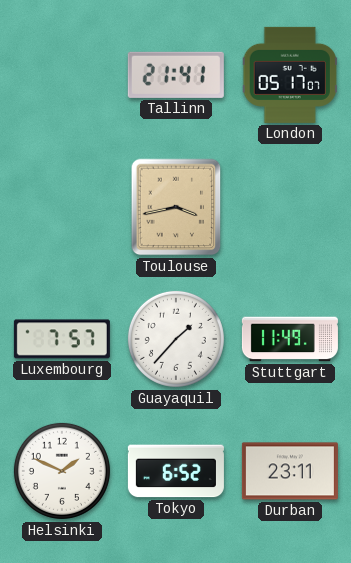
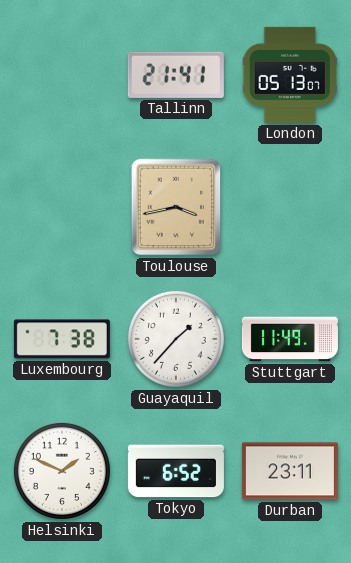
London: 05:17 -> 05:13
Luxembourg: 7:57 -> 7:38
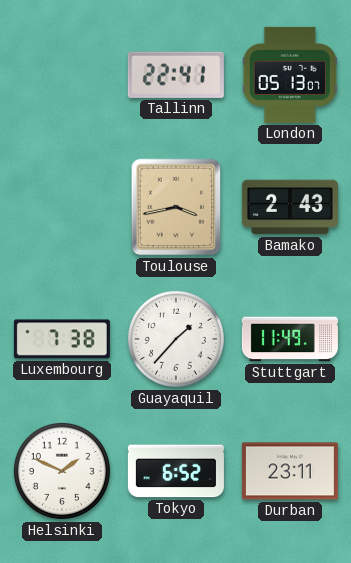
Tallinn: 21:41 -> 22:41
Bamako: none -> 2:43
